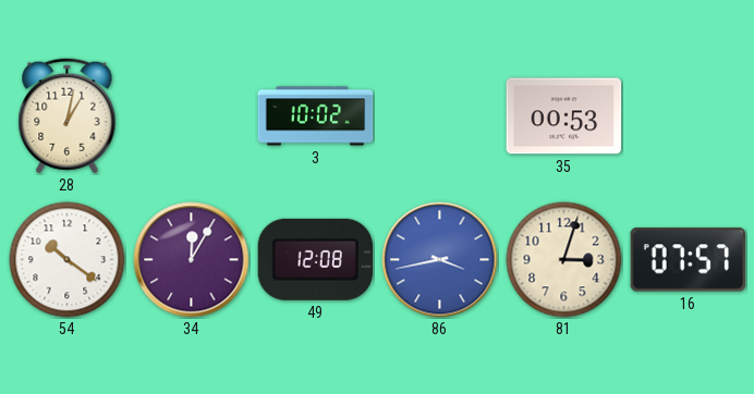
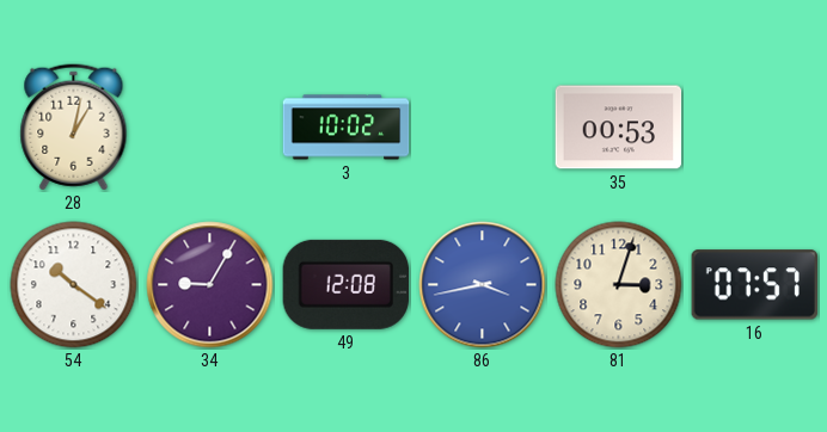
34: 12:05 -> 9:05
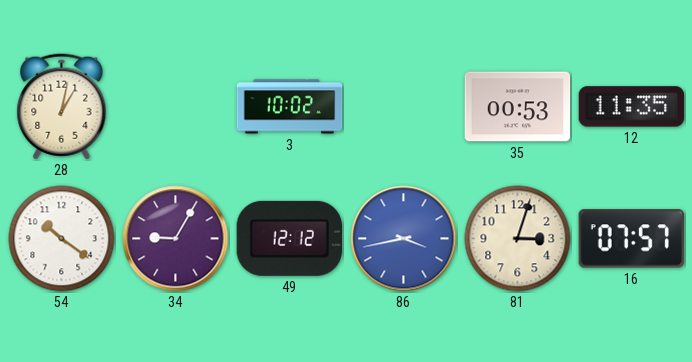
12: none -> 11:35
49: 12:08 -> 12:12
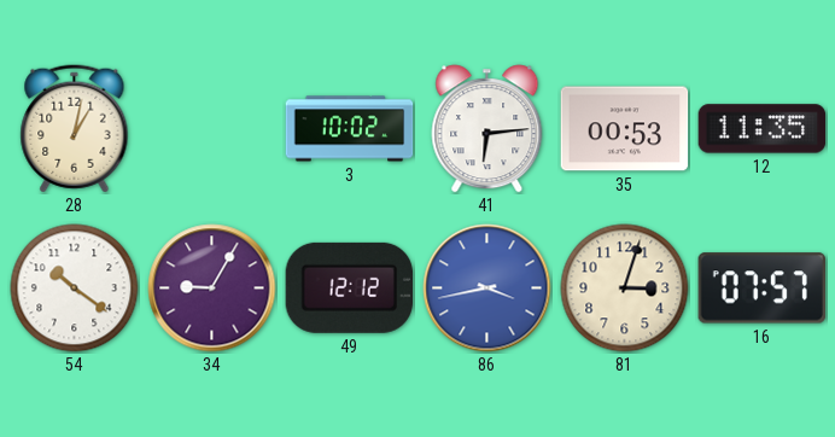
41: none -> 6:14
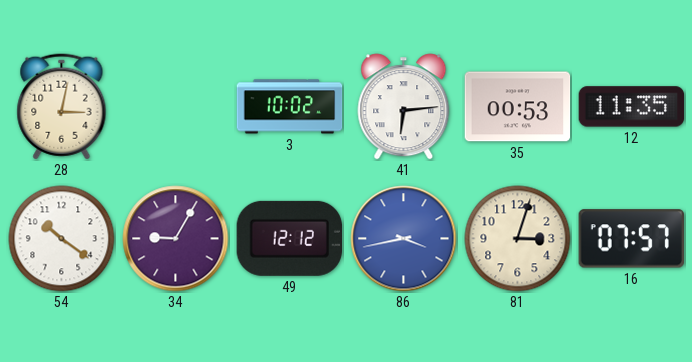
28: 1:02 -> 3:02
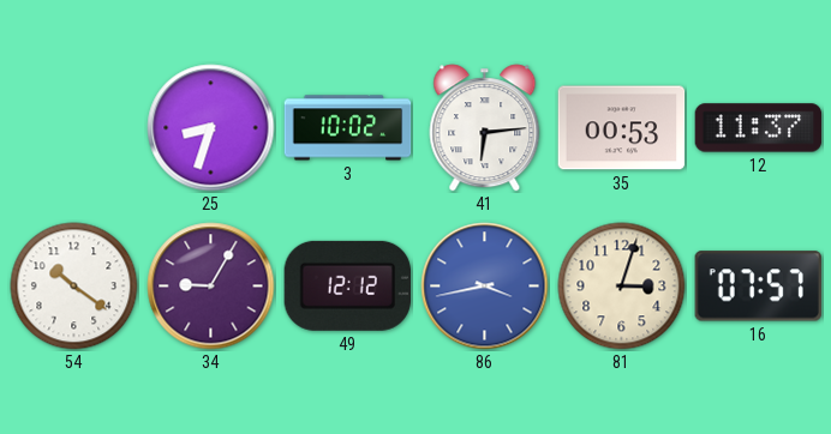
28: 3:02 -> none
25: none -> 8:33
12: 11:35 -> 11:37
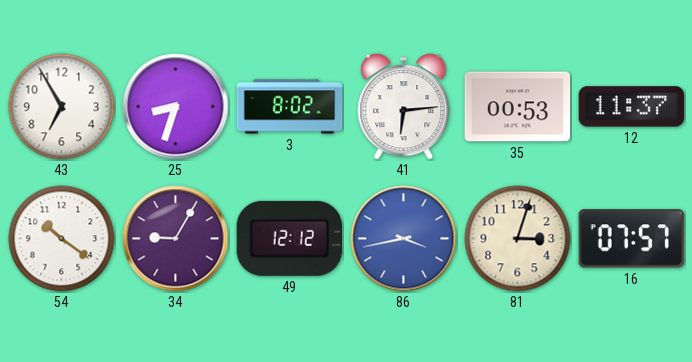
43: none -> 6:55
3: 10:02 -> 8:02
